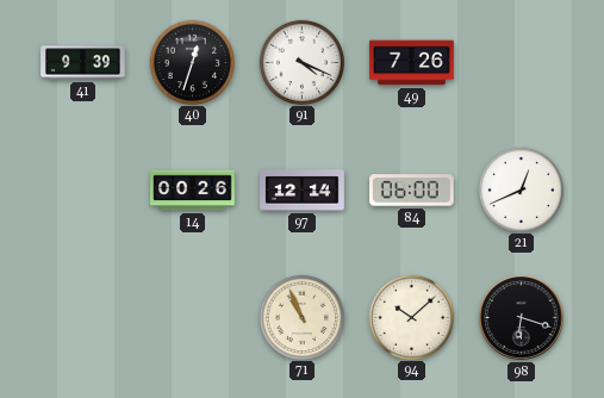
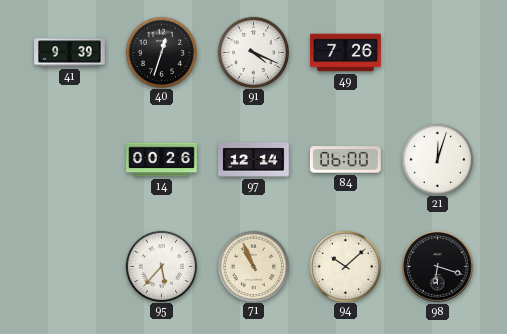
21: 12:41 -> 12:03
95: none -> 5:37
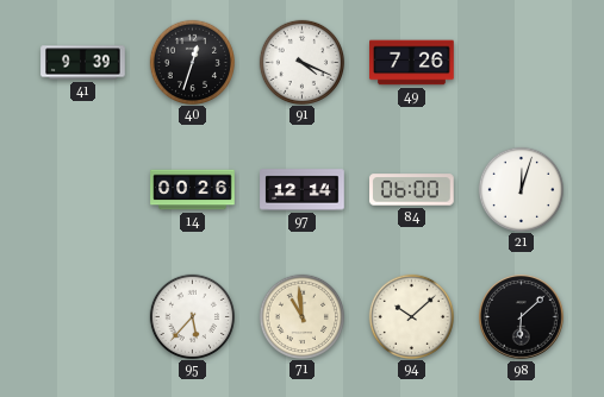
71: 10:56 -> 10:59
98: 6:18 -> 6:08
